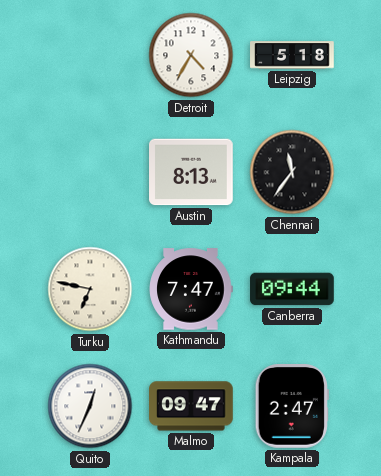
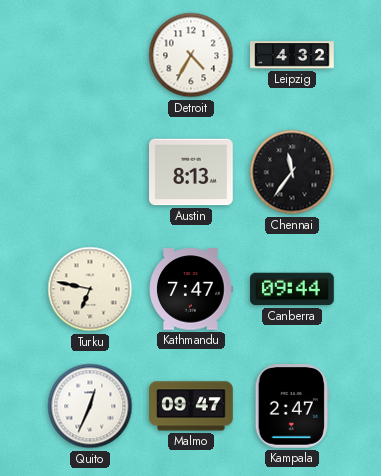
Leipzig: 5:18 -> 4:32
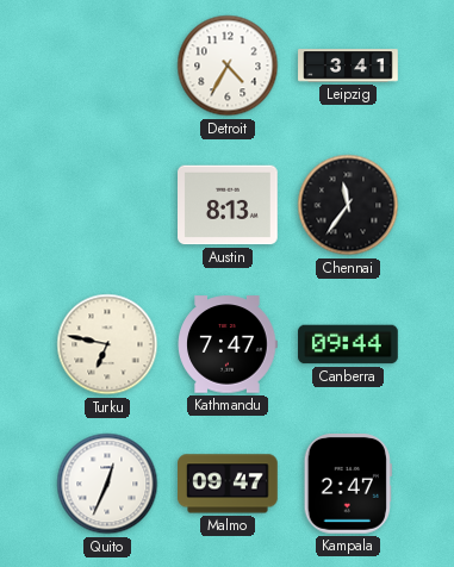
Leipzig: 4:32 -> 3:41
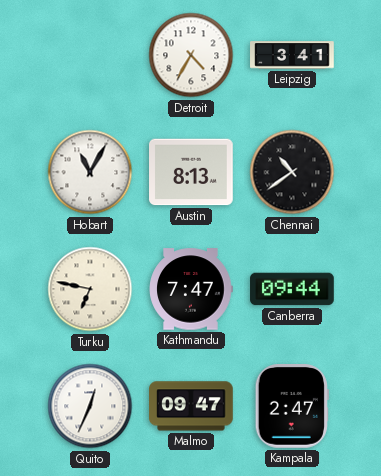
Hobart: none -> 11:05
Chennai: 11:36 -> 10:39
